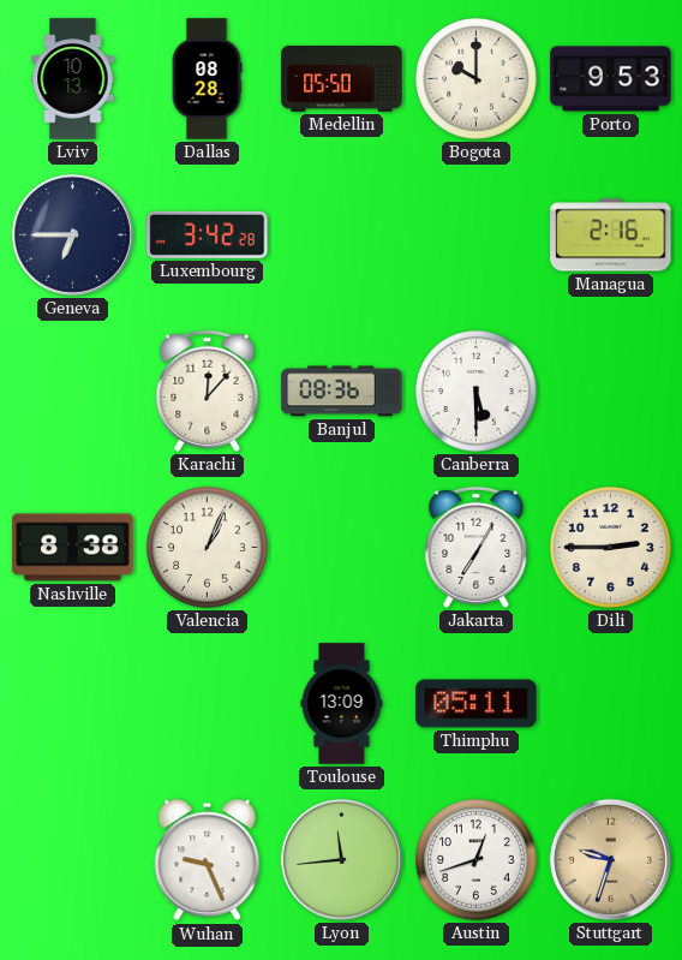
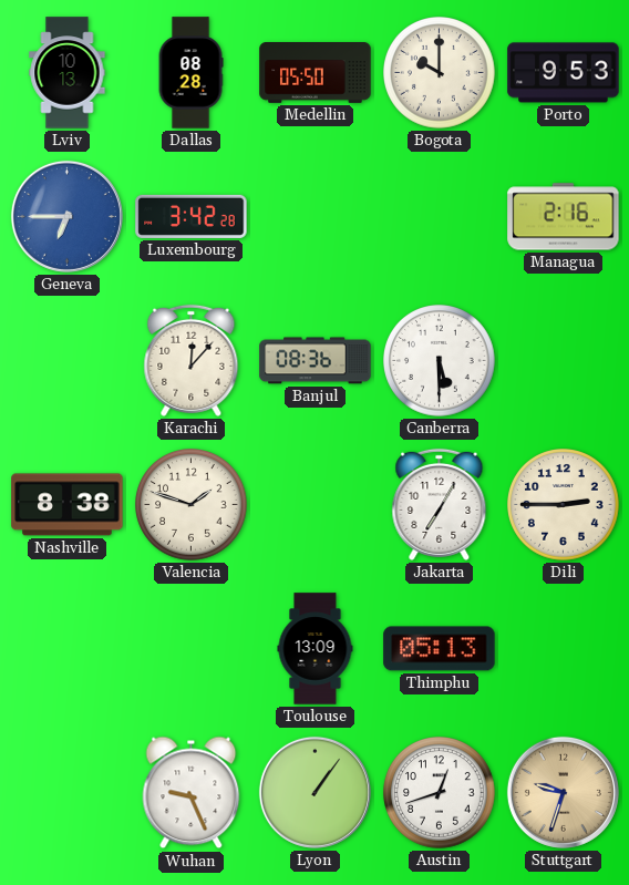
Geneva dial: navy -> blue
Valencia: 1:04 -> 1:48
Thimphu: 05:11 -> 05:13
Lyon: 11:44 -> 1:06
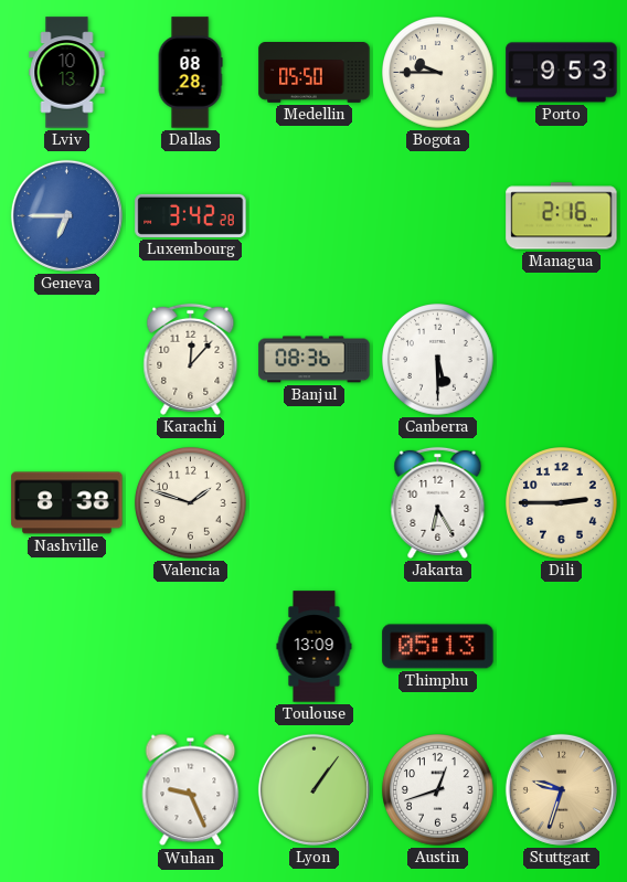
Bogota: 10:00 -> 9:45
Jakarta: 7:05 -> 6:25
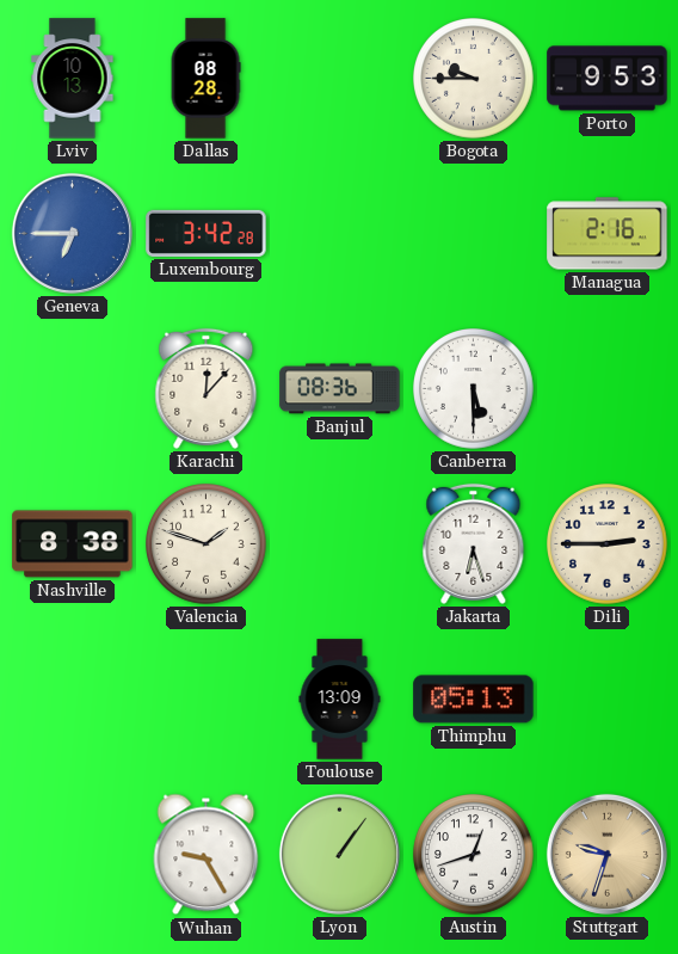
Medellin: 05:50 -> none
Jakarta: 6:25 -> 6:27
Wuhan: 9:26 -> 9:25
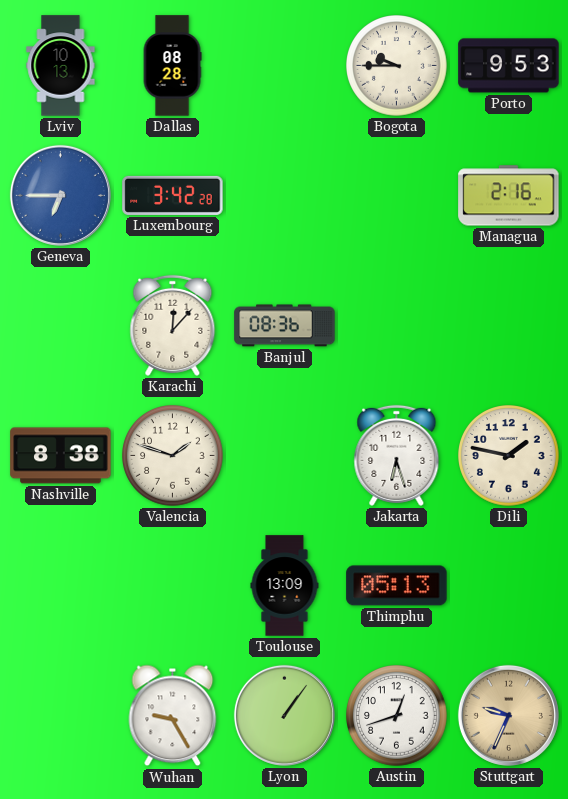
Canberra: 5:30 -> none
Dili: 2:45 -> 1:47
Stuttgart: 9:33 -> 9:34
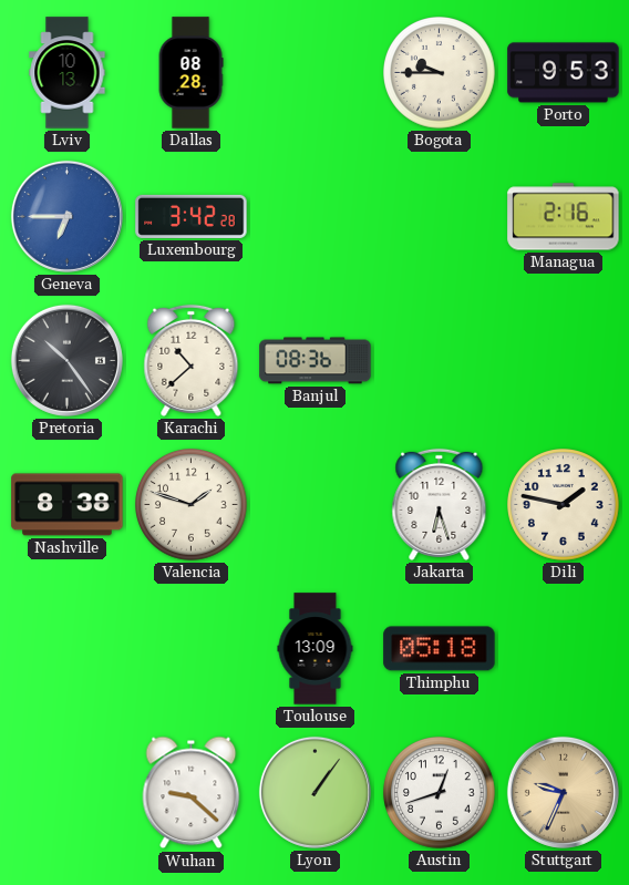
Pretoria: none -> 10:24
Karachi: 12:07 -> 10:38
Thimphu: 05:13 -> 05:18
Wuhan: 9:25 -> 9:22
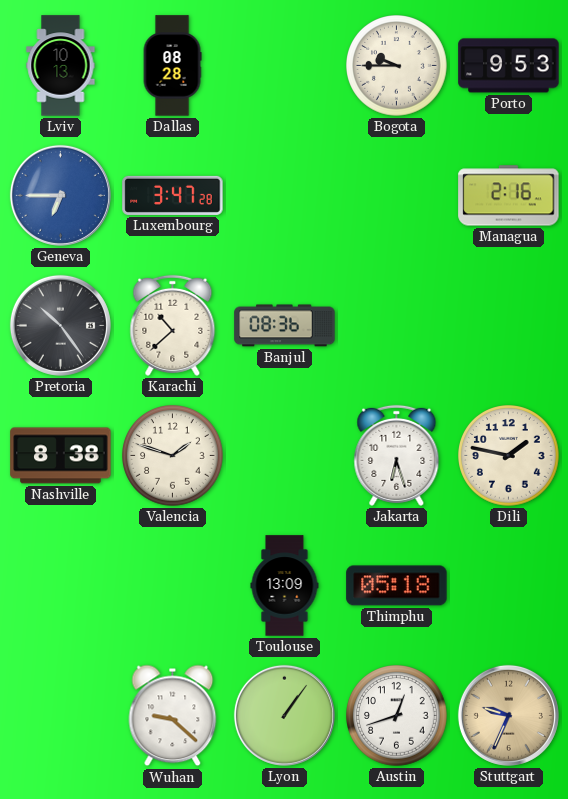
Luxembourg: 3:42 -> 3:47
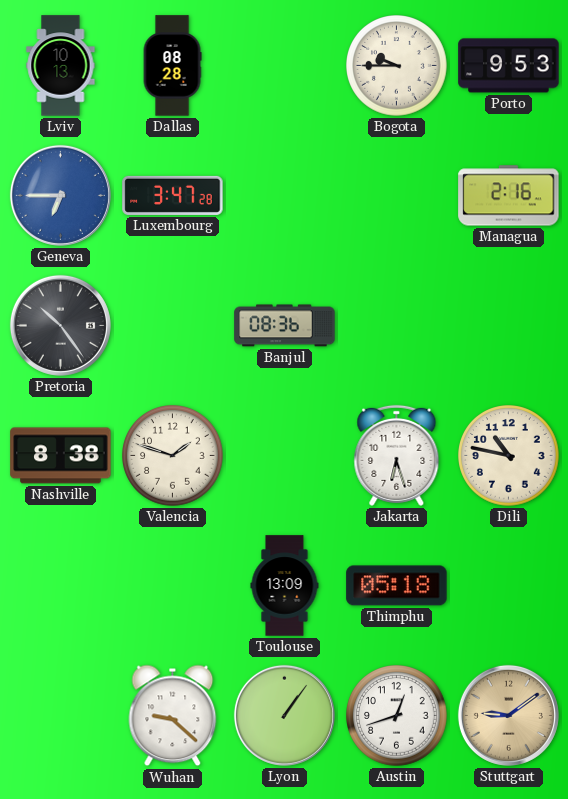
Karachi: 10:38 -> none
Dili: 1:47 -> 10:47
Stuttgart: 9:34 -> 9:09
